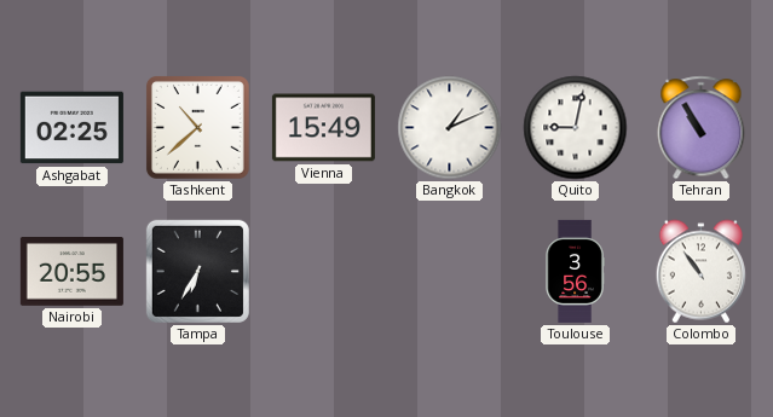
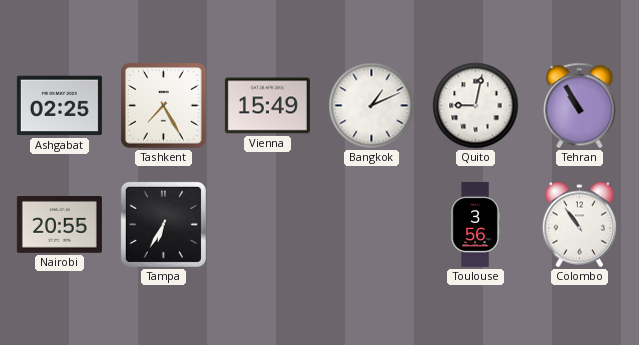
Tashkent: 10:38 -> 7:25
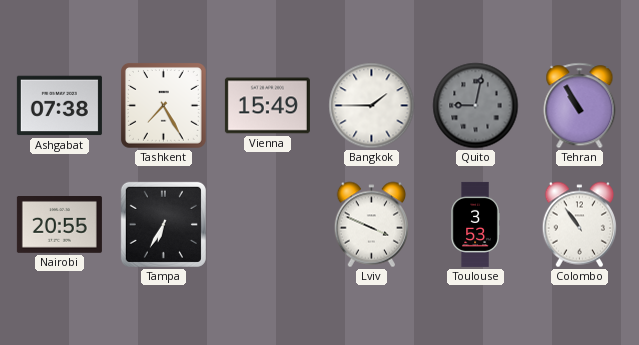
Ashgabat: 02:25 -> 07:38
Bangkok: 1:11 -> 1:45
Quito dial: white -> grey
Lviv: none -> 3:49
Toulouse: 3:56 -> 3:53
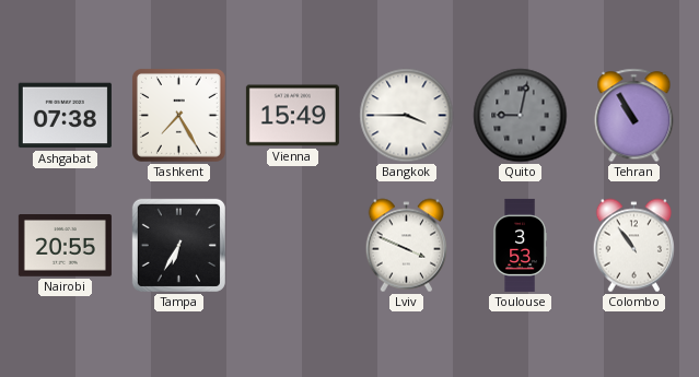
Bangkok: 1:45 -> 3:45
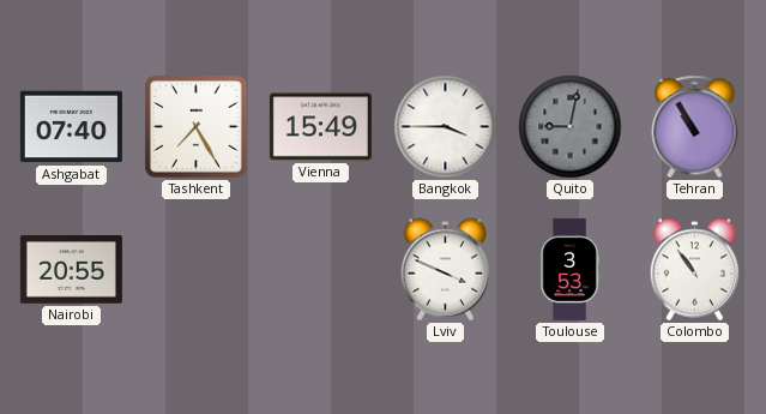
Ashgabat: 07:38 -> 07:40
Tampa: 6:35 -> none
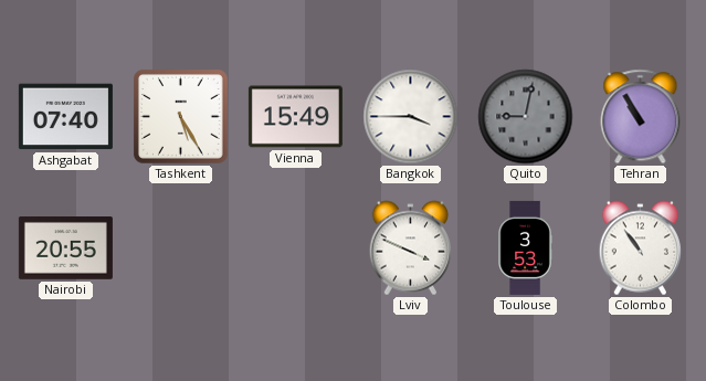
Tashkent: 7:25 -> 5:25
